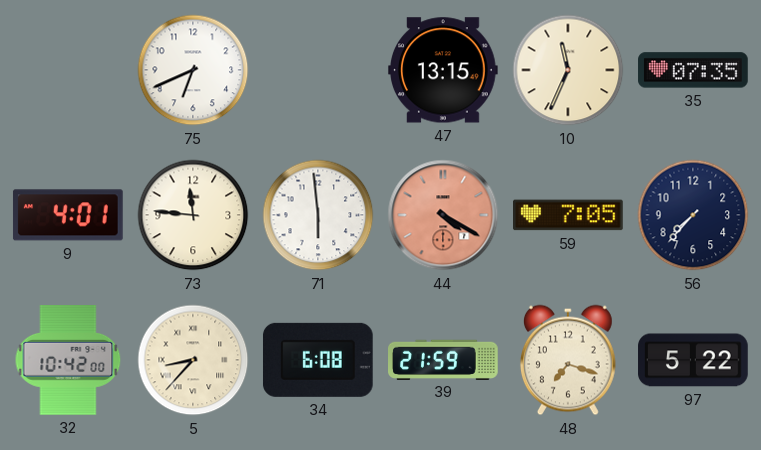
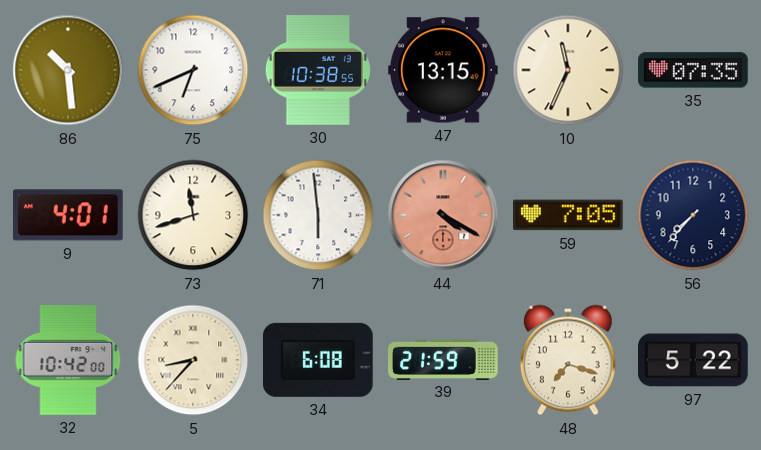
86: none -> 10:29
30: none -> 10:38
73: 11:46 -> 11:42
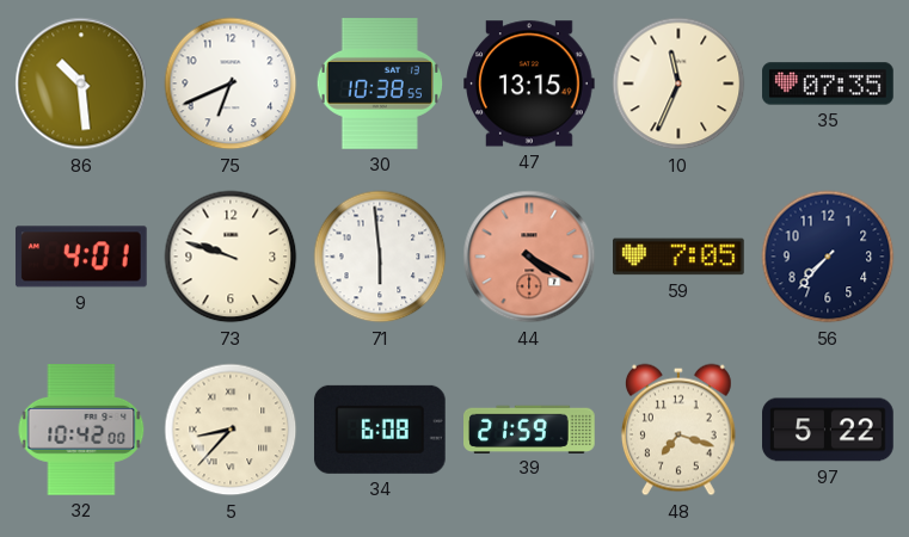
73: 11:42 -> 9:48
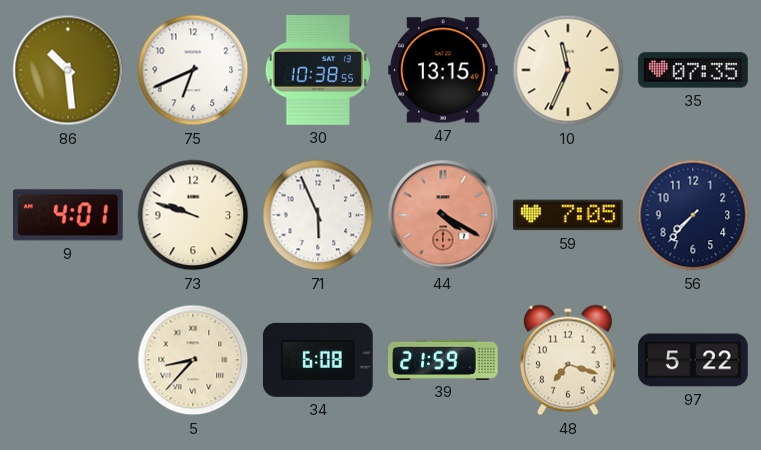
71: 5:59 -> 5:56
32: 10:42 -> none
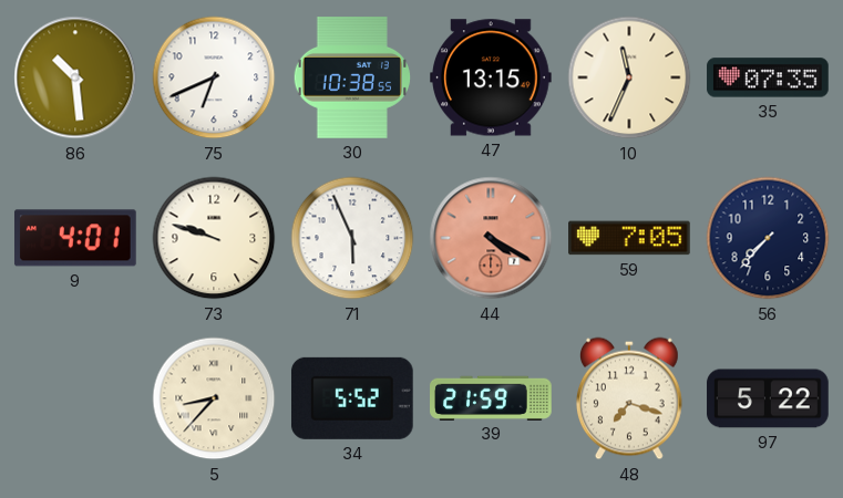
34: 6:08 -> 5:52
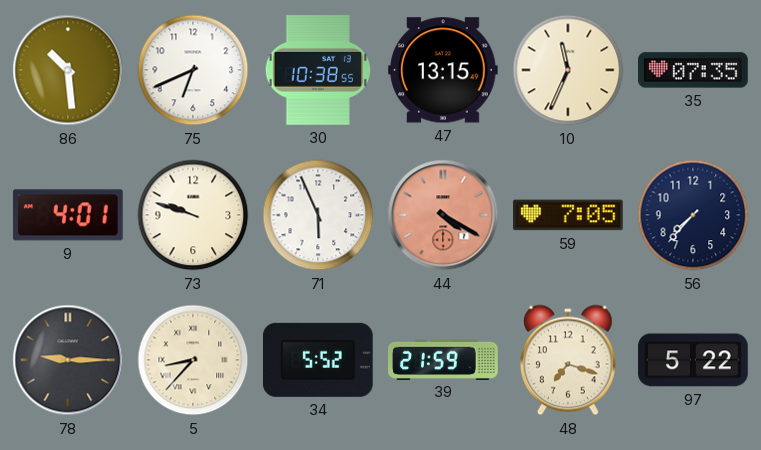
78: none -> 9:15
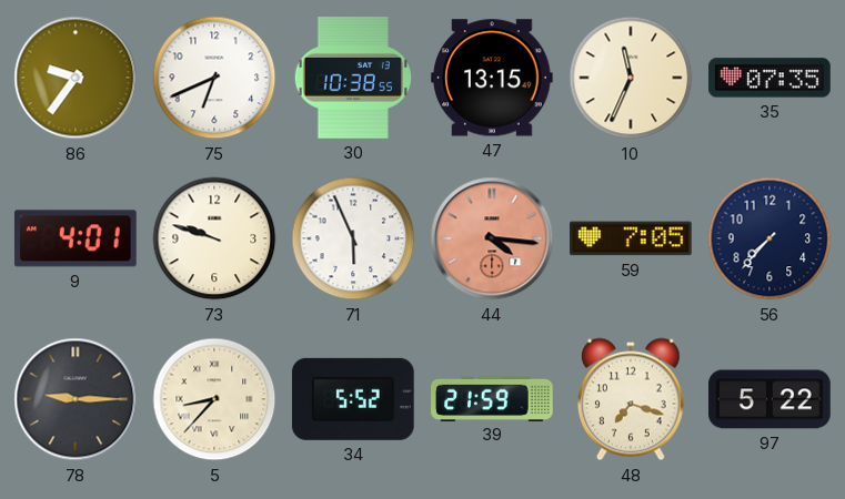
86: 10:29 -> 9:36
44: 4:20 -> 4:16
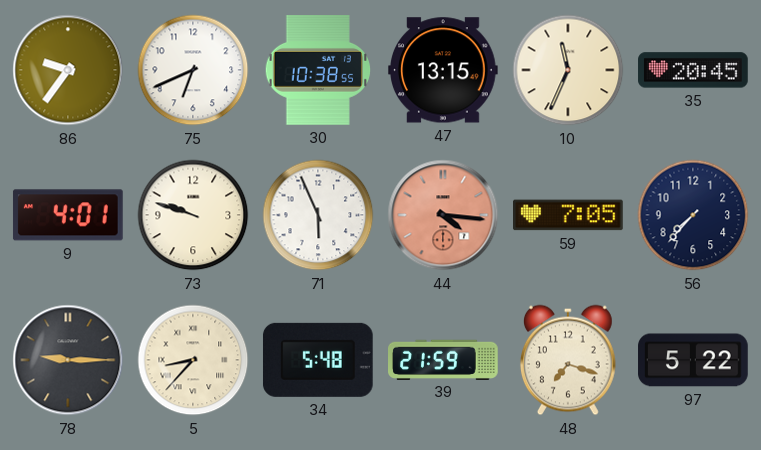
35: 07:35 -> 20:45
34: 5:52 -> 5:48
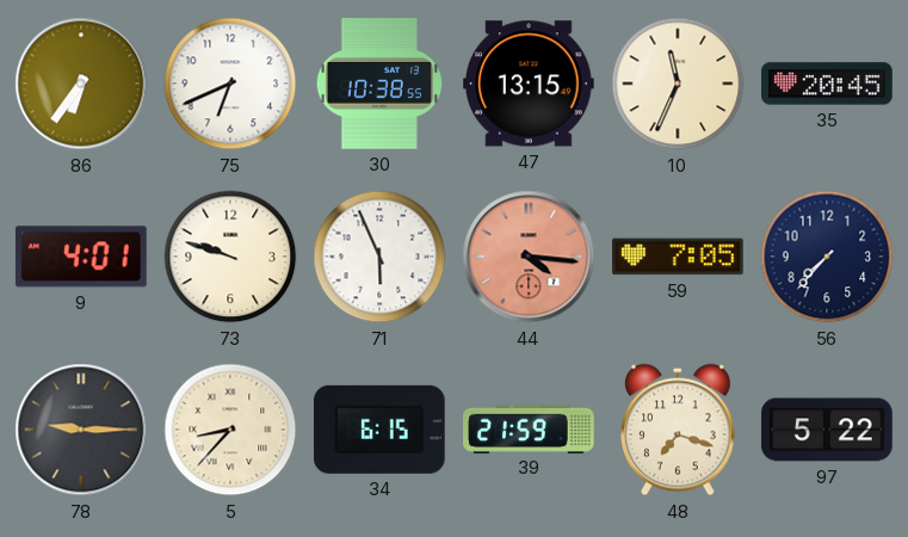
86: 9:36 -> 6:36
34: 5:48 -> 6:15
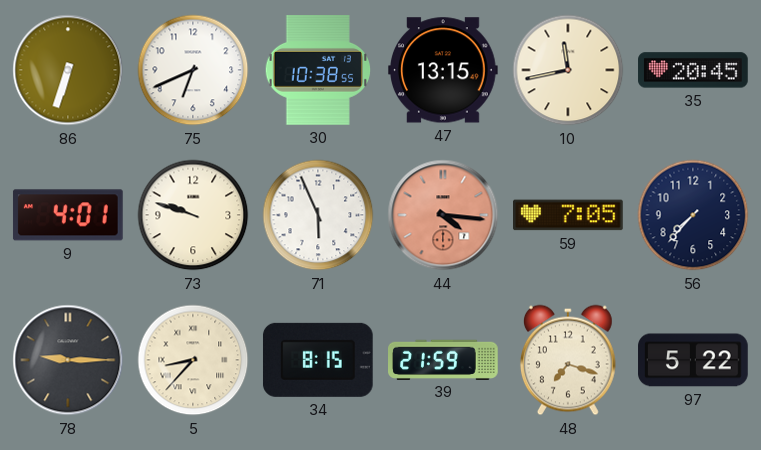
86: 6:36 -> 6:33
10: 11:34 -> 11:43
34: 6:15 -> 8:15
